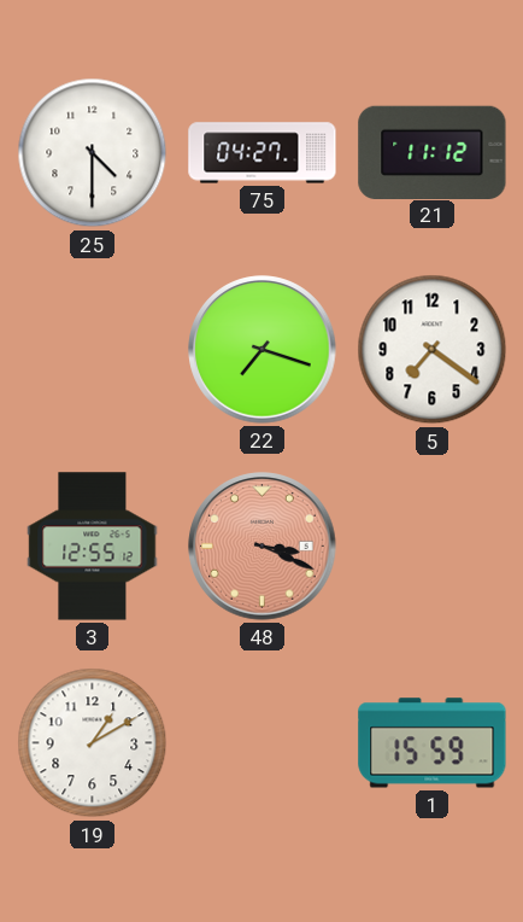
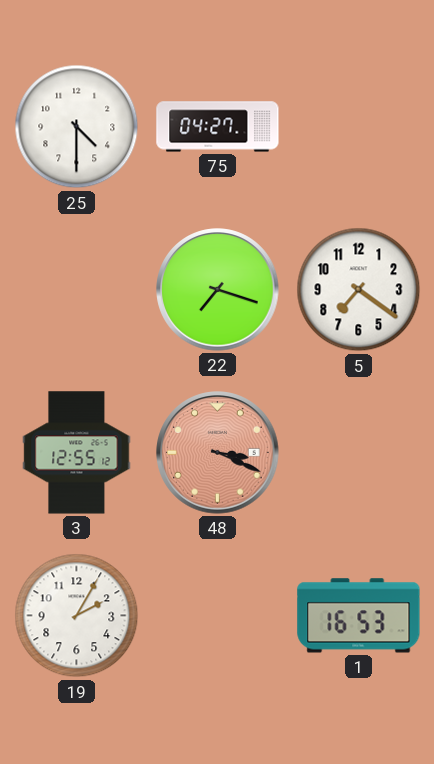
21: 11:12 -> none
19: 1:10 -> 2:05
1: 15:59 -> 16:53
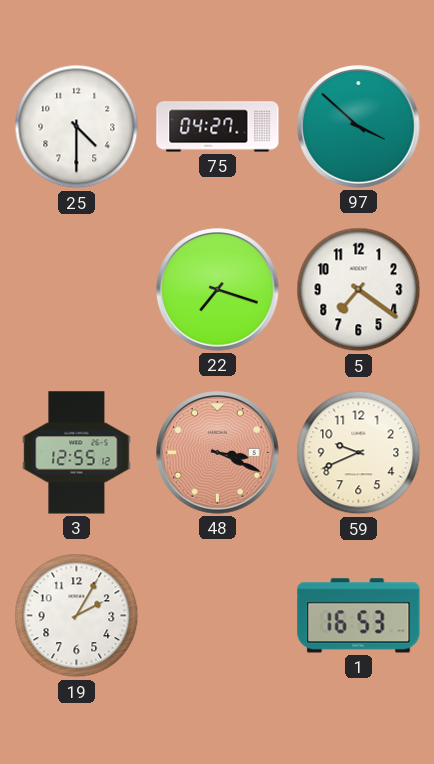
97: none -> 3:52
59: none -> 9:41
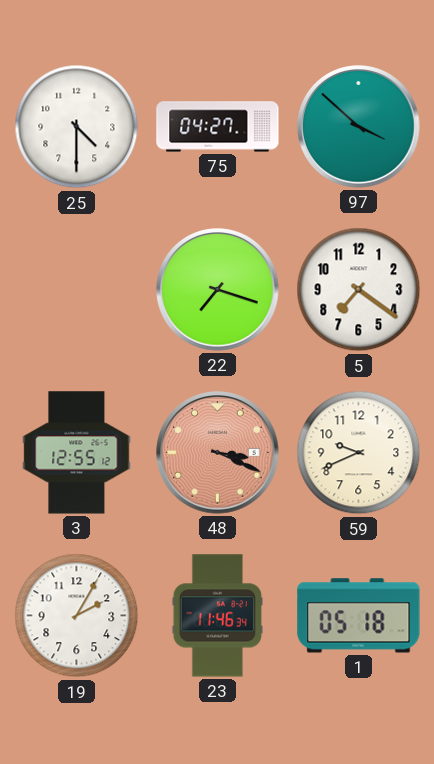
23: none -> 11:46
1: 16:53 -> 05:18
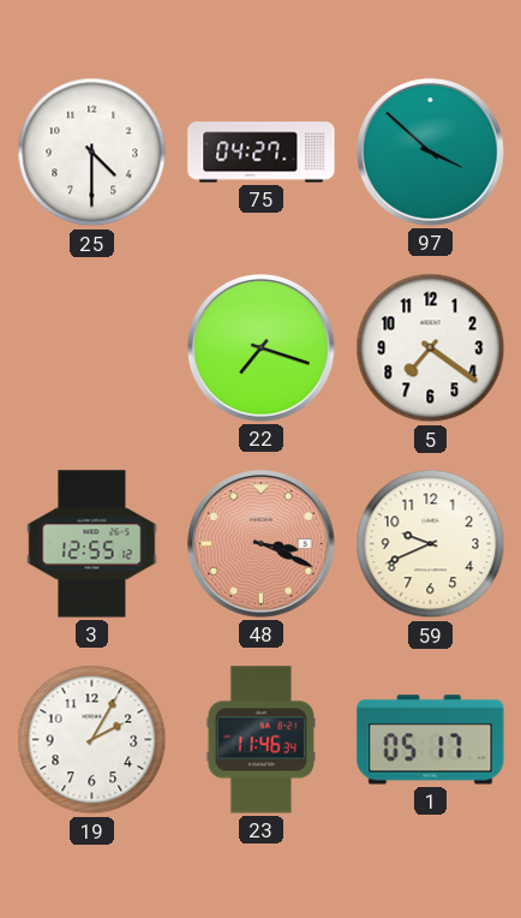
1: 05:18 -> 05:17
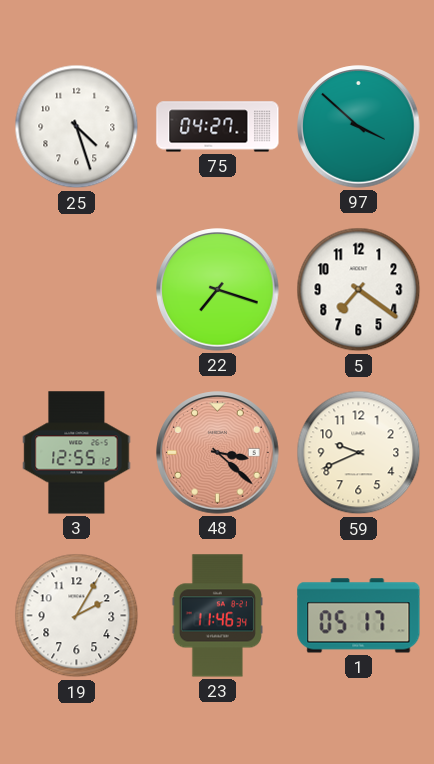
25: 4:30 -> 4:27
48: 3:19 -> 3:22
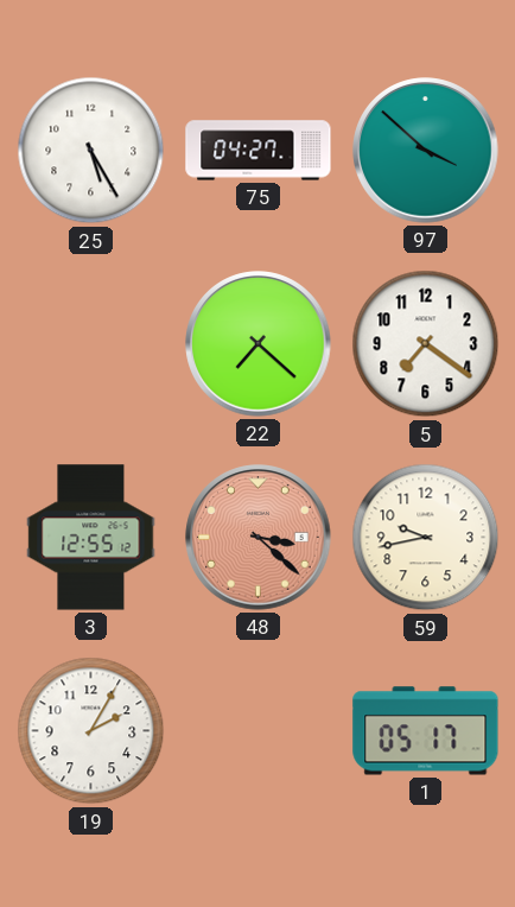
25: 4:27 -> 5:25
22: 7:18 -> 7:22
59: 9:41 -> 9:43
23: 11:46 -> none
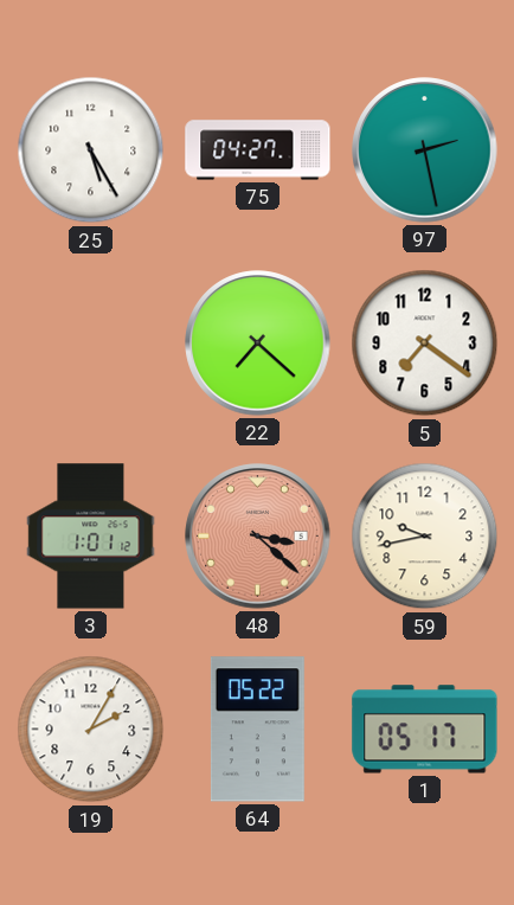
97: 3:52 -> 2:28
3: 12:55 -> 1:01
64: none -> 05:22
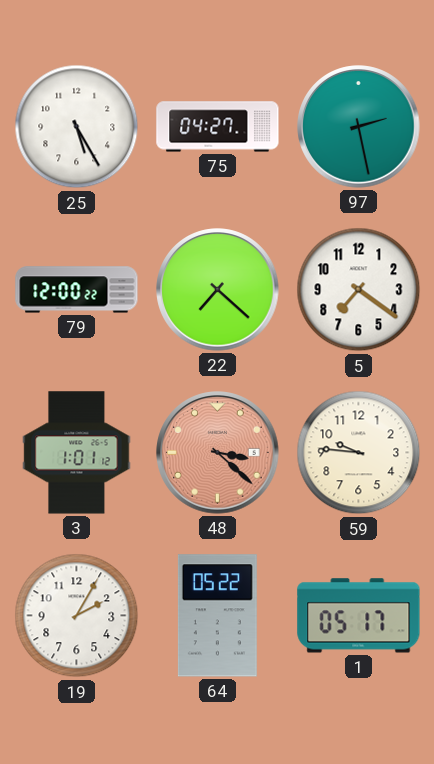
79: none -> 12:00
59: 9:43 -> 9:46
